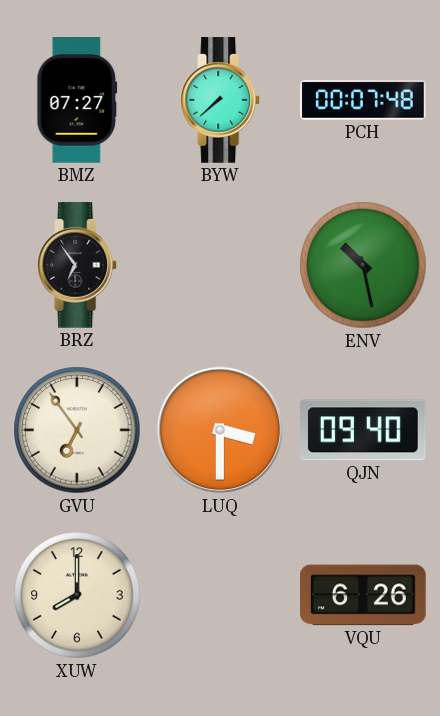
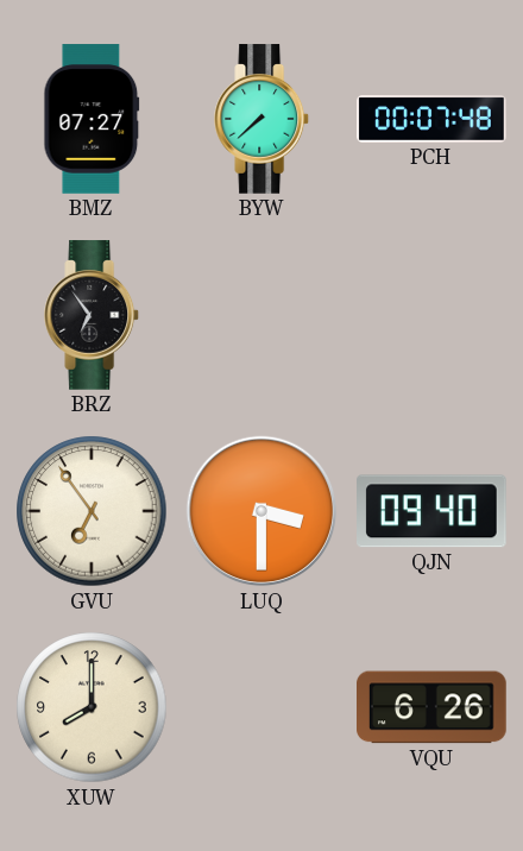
ENV: 10:28 -> none
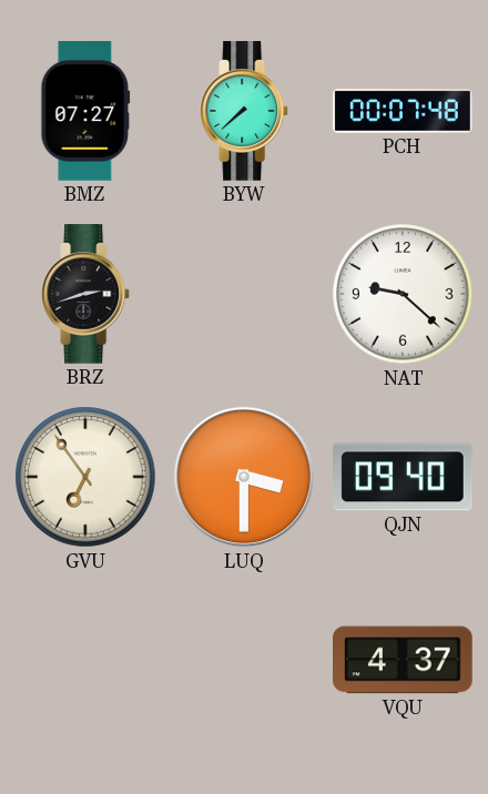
BRZ: 6:54 -> 2:42
NAT: none -> 9:22
XUW: 8:00 -> none
VQU: 6:26 -> 4:37
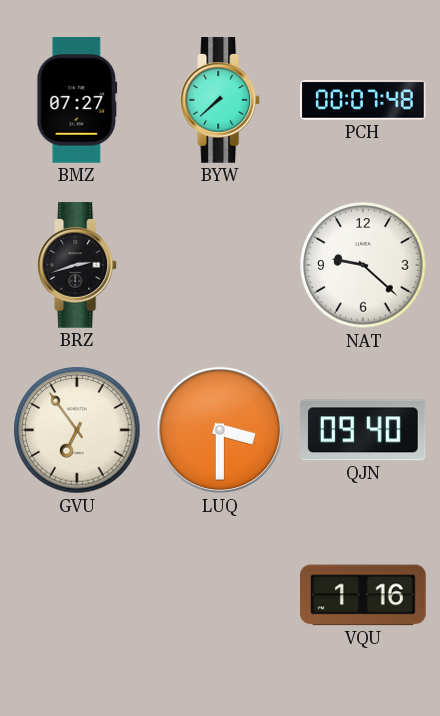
VQU: 4:37 -> 1:16
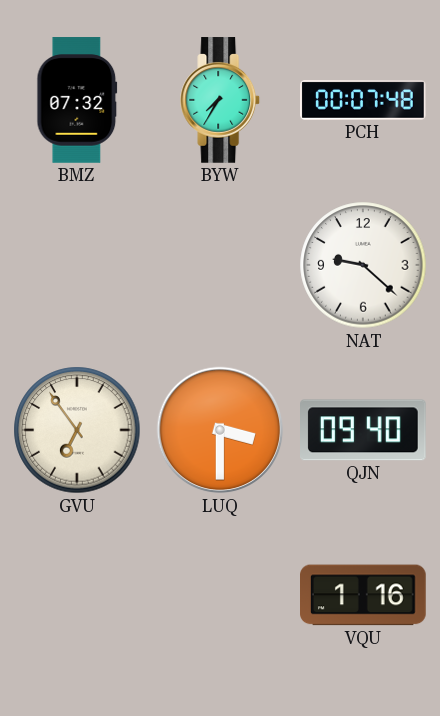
BMZ: 07:27 -> 07:32
BYW: 7:38 -> 7:35
BRZ: 2:42 -> none
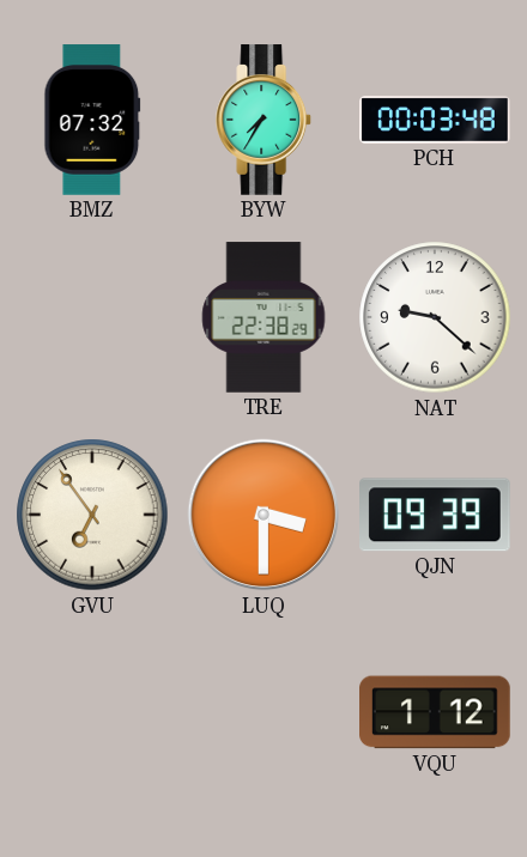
PCH: 00:07 -> 00:03
TRE: none -> 22:38
QJN: 09:40 -> 09:39
VQU: 1:16 -> 1:12
